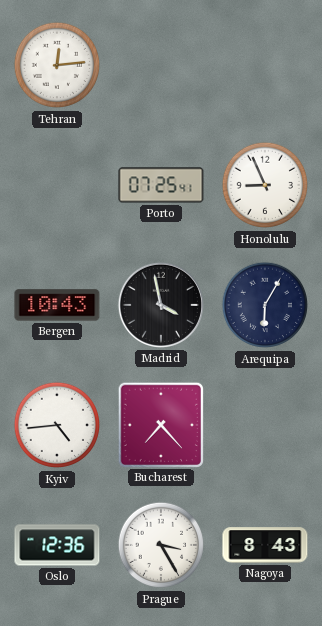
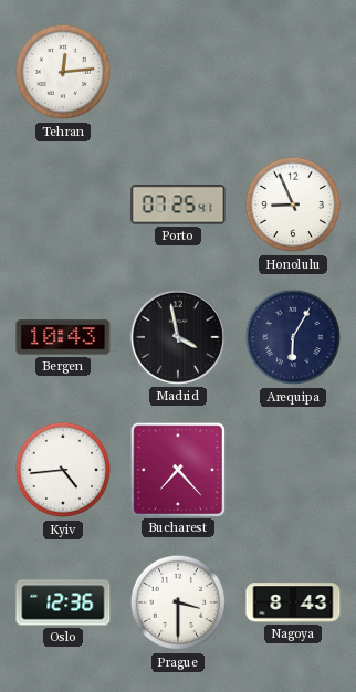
Prague: 3:25 -> 3:30
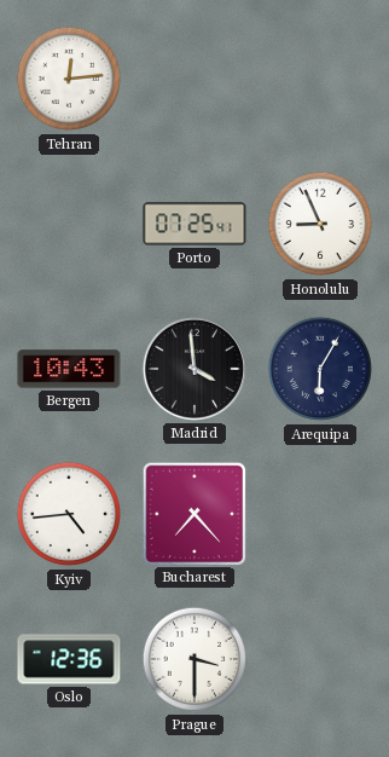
Madrid: 3:58 -> 3:59
Nagoya: 8:43 -> none
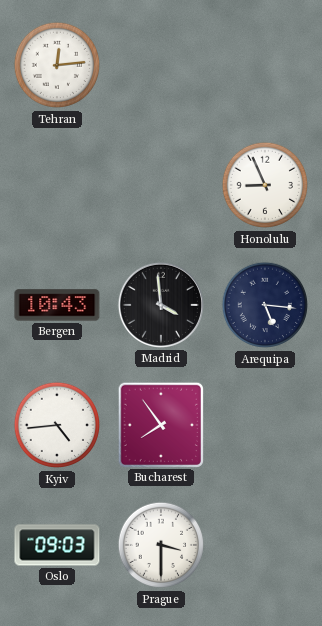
Porto: 07:25 -> none
Arequipa: 6:05 -> 5:16
Bucharest: 7:23 -> 7:54
Oslo: 12:36 -> 09:03
